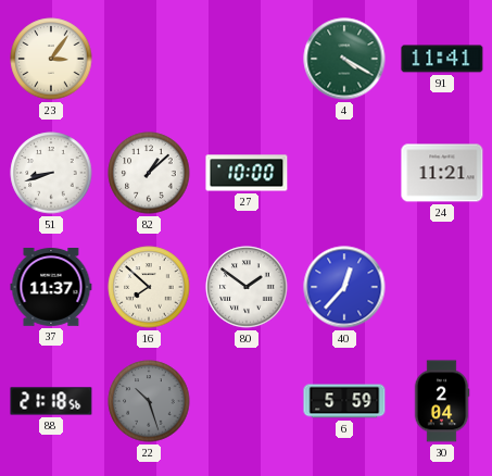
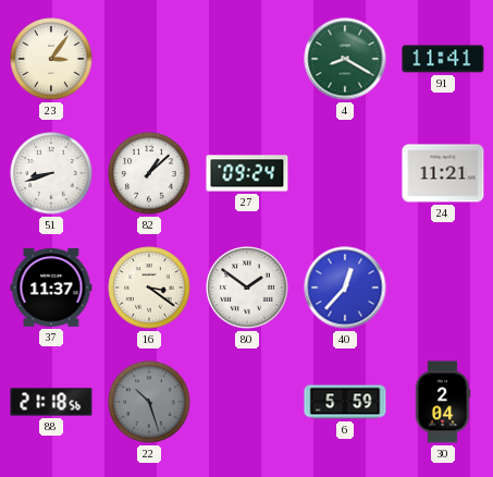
4: 4:20 -> 8:20
27: 10:00 -> 09:24
16: 7:52 -> 3:21
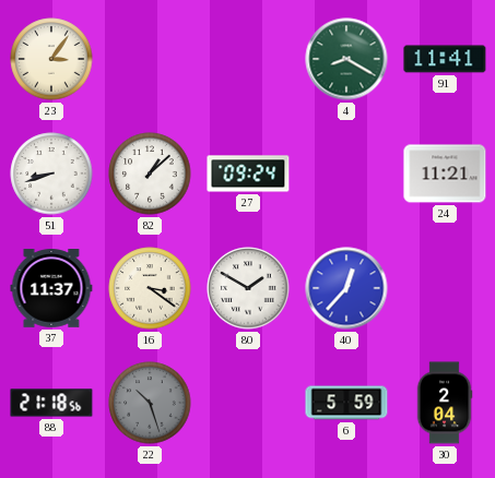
80: 1:51 -> 1:50
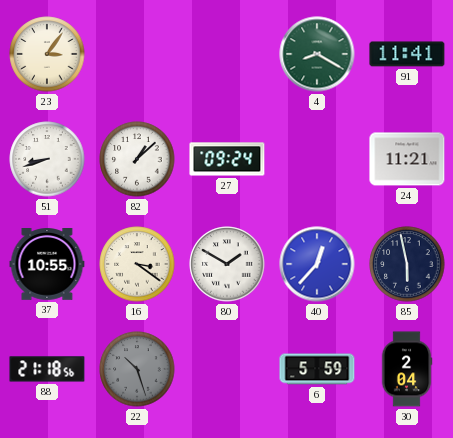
37: 11:37 -> 10:55
85: none -> 5:58
